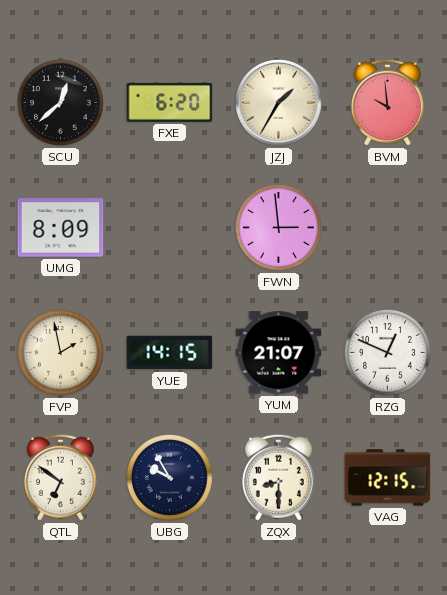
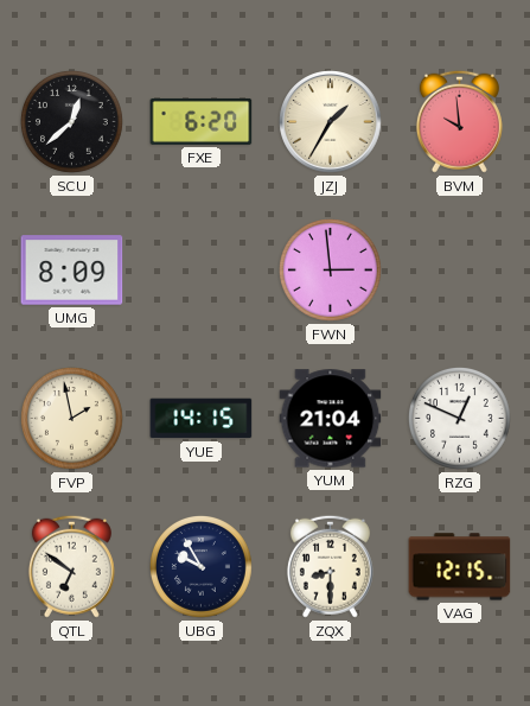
YUM: 21:07 -> 21:04
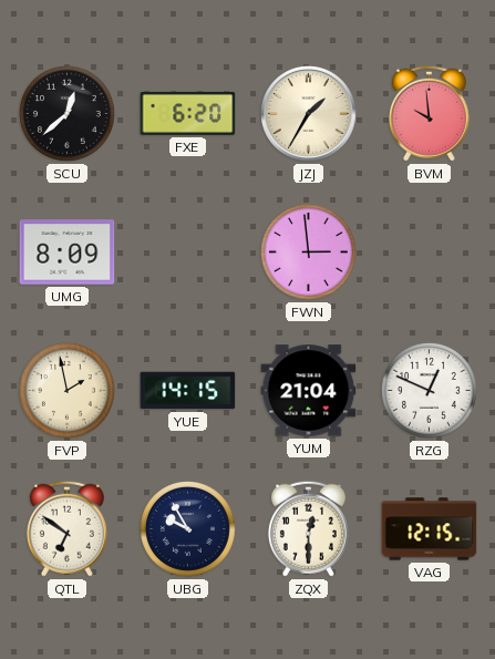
ZQX: 8:30 -> 12:30
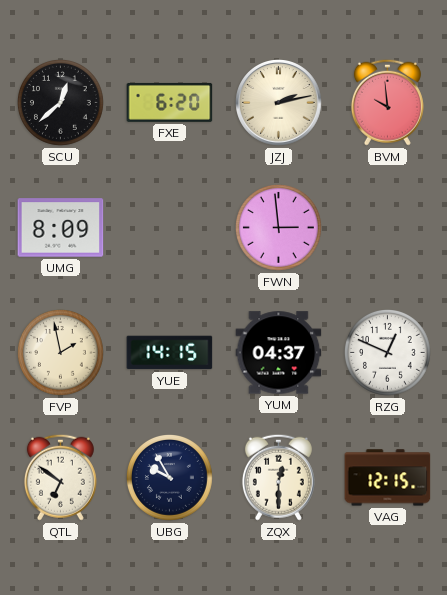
JZJ: 1:35 -> 2:13
YUM: 21:04 -> 04:37
